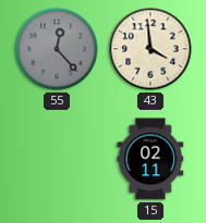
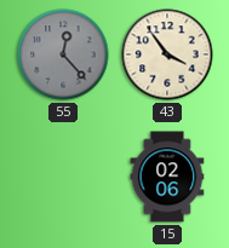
43: 3:59 -> 3:54
15: 02:11 -> 02:06
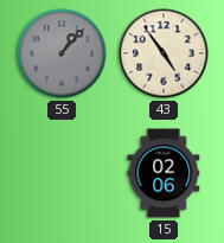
55: 12:23 -> 1:07
43: 3:54 -> 4:54
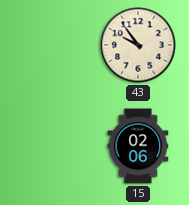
55: 1:07 -> none
43: 4:54 -> 9:54
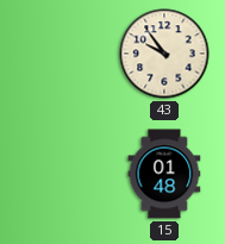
15: 02:06 -> 01:48
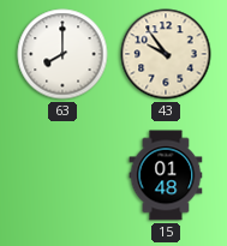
63: none -> 8:00
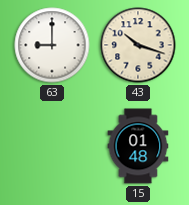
63: 8:00 -> 9:00
43: 9:54 -> 10:18
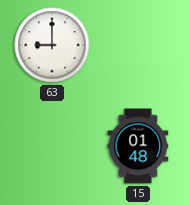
43: 10:18 -> none
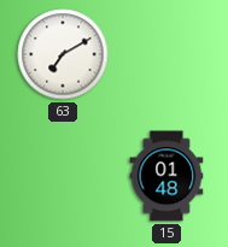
63: 9:00 -> 7:10
